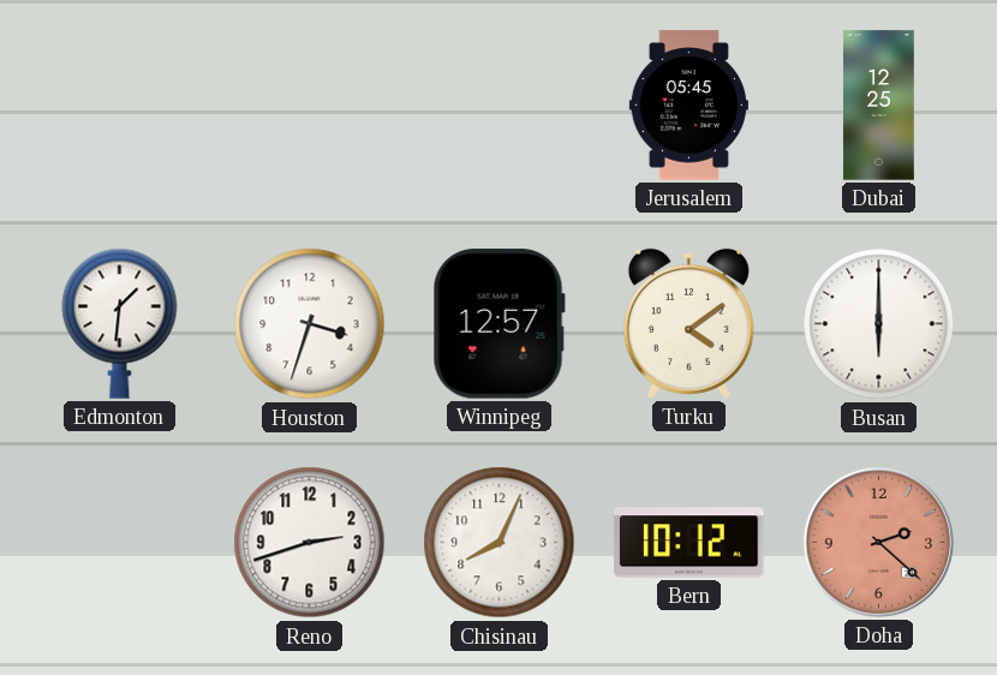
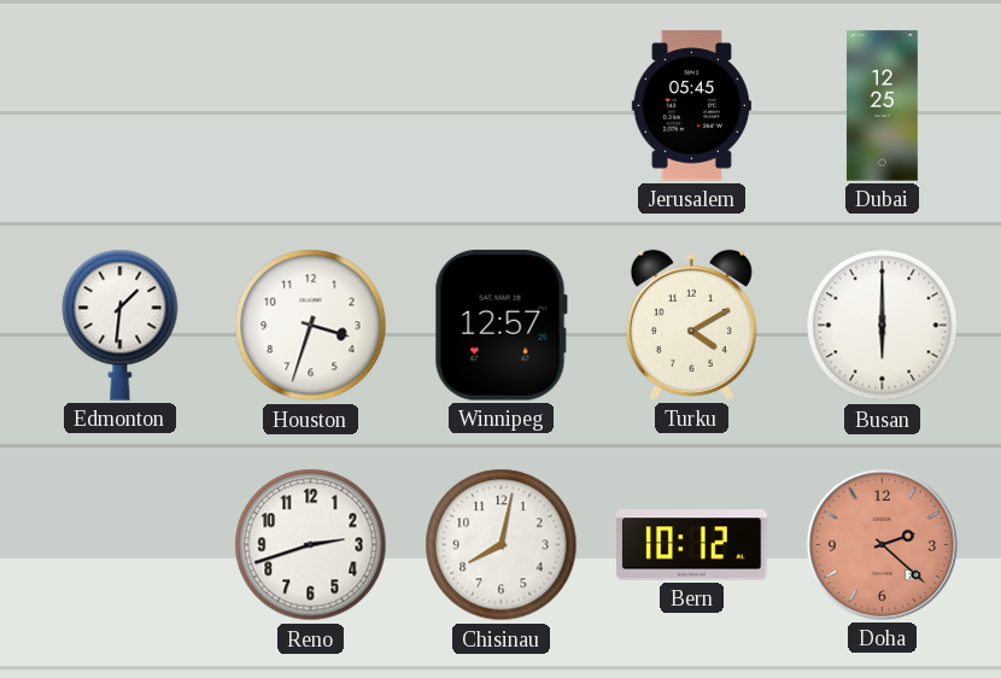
Turku: 4:09 -> 4:10
Chisinau: 8:04 -> 8:02
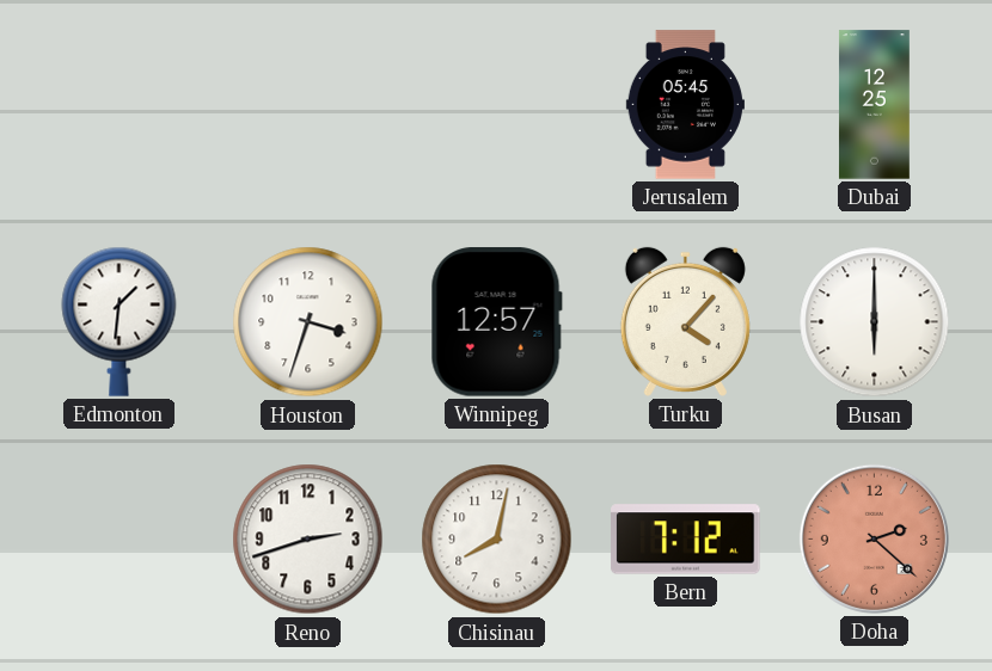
Turku: 4:10 -> 4:07
Bern: 10:12 -> 7:12
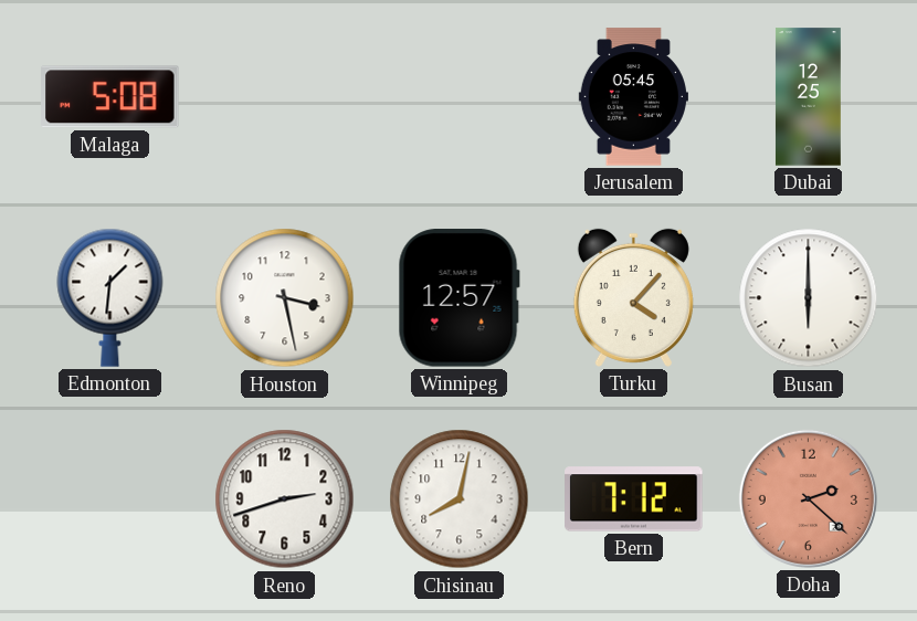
Malaga: none -> 5:08
Houston: 3:33 -> 3:28
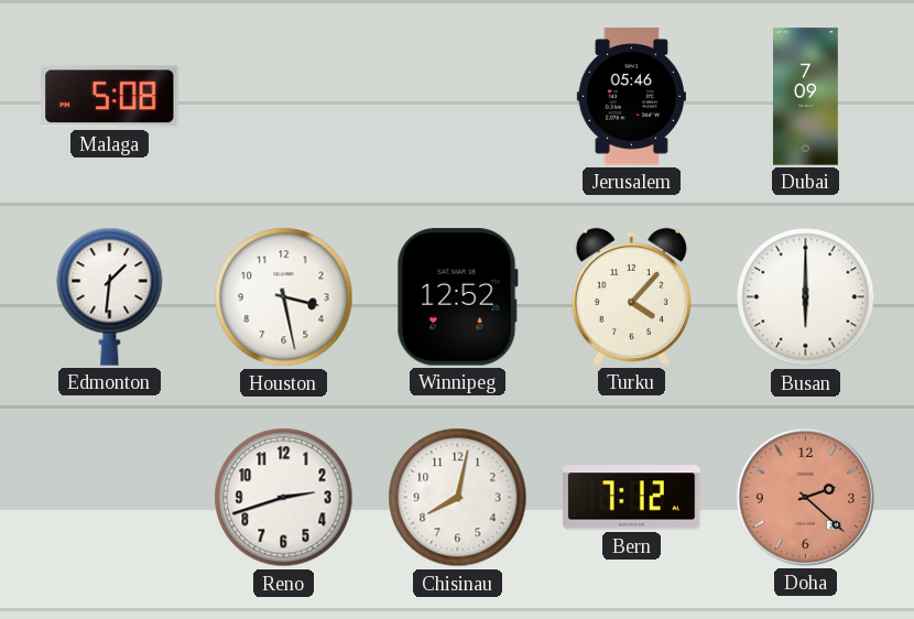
Jerusalem: 05:45 -> 05:46
Dubai: 12:25 -> 7:09
Winnipeg: 12:57 -> 12:52
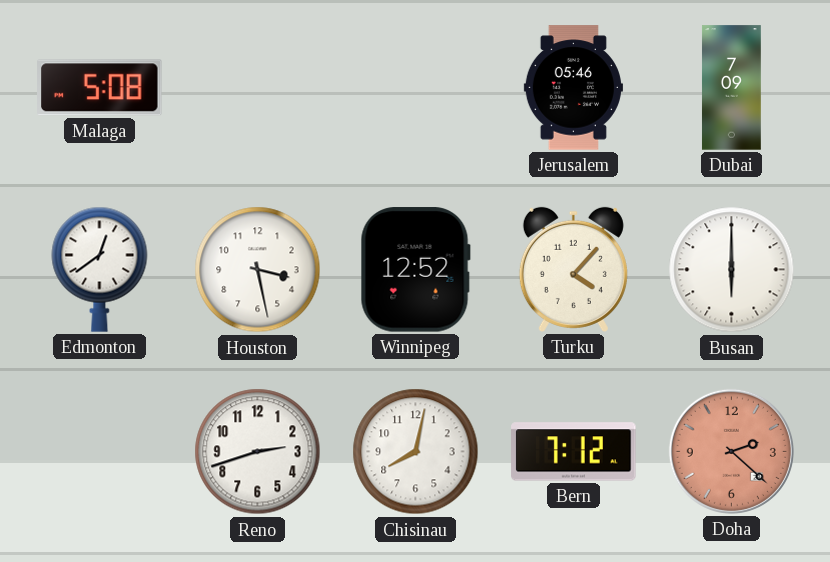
Edmonton: 1:31 -> 12:39
